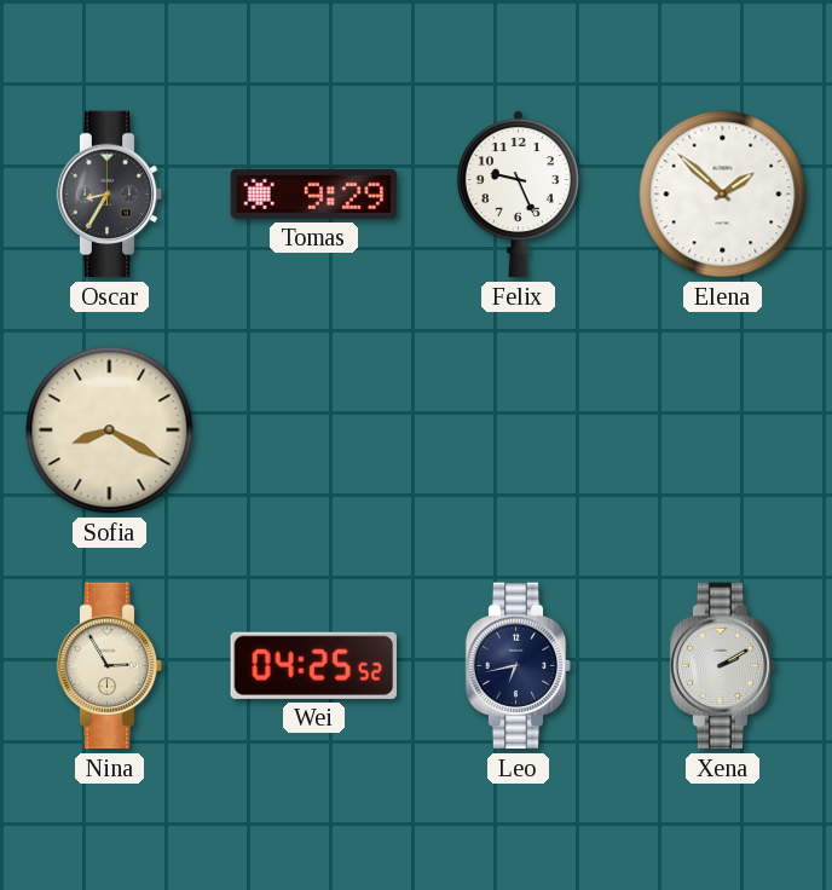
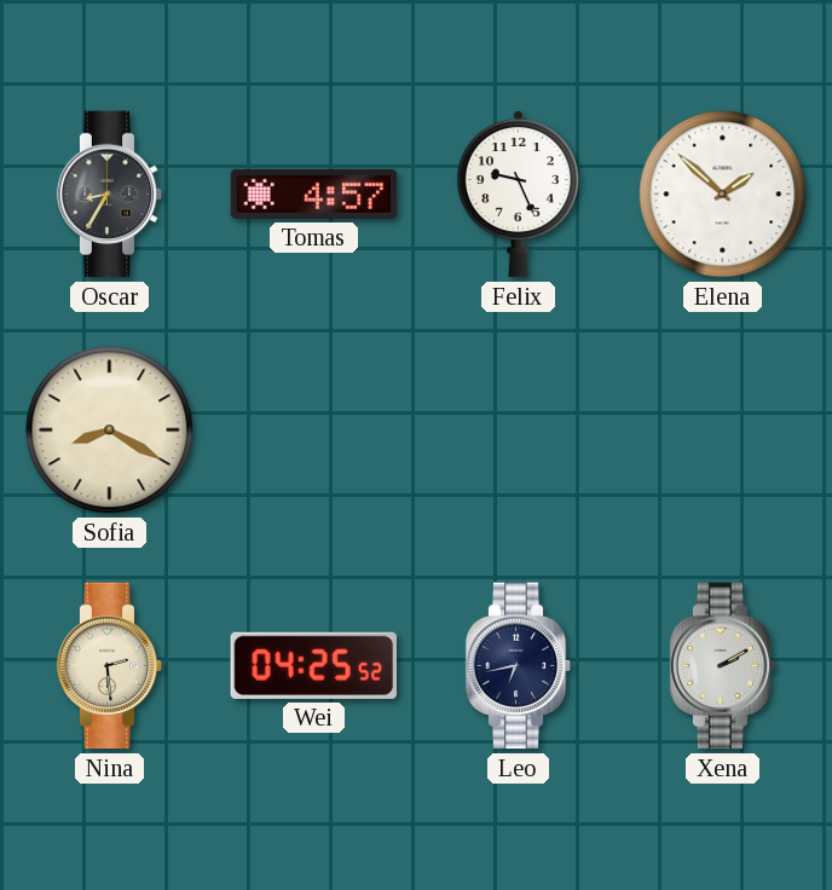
Tomas: 9:29 -> 4:57
Nina: 2:55 -> 2:29
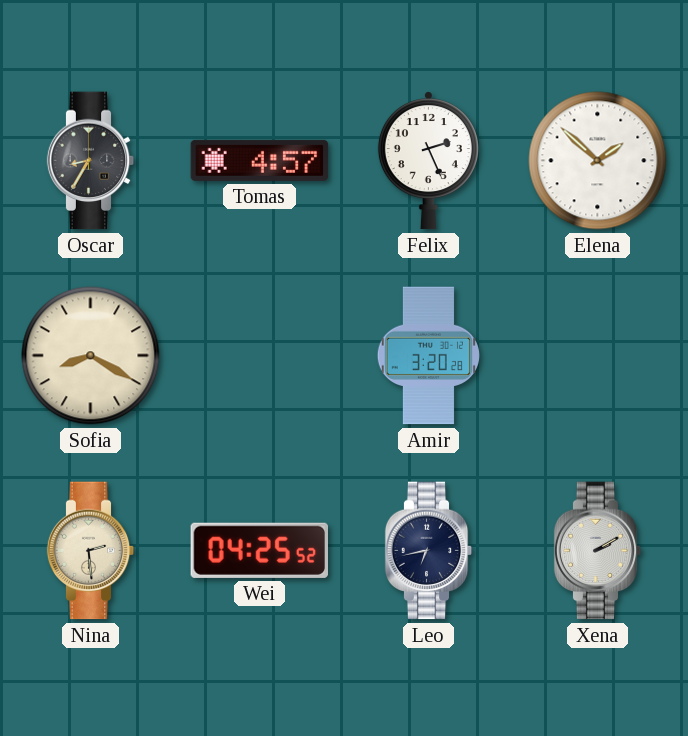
Felix: 9:26 -> 2:26
Amir: none -> 3:20
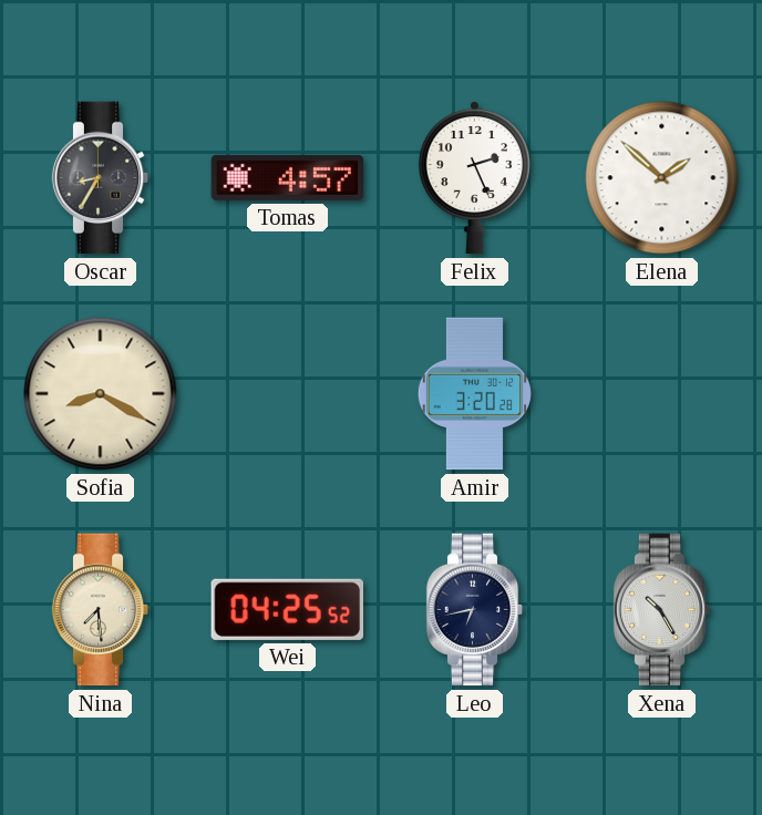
Nina: 2:29 -> 7:29
Xena: 2:10 -> 10:25
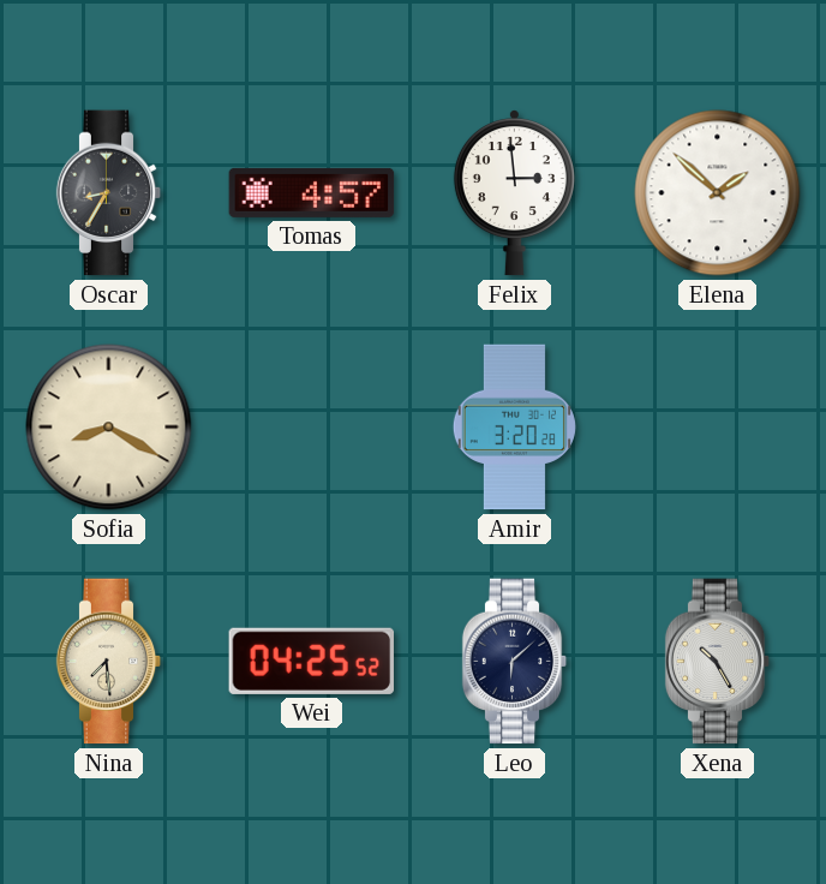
Felix: 2:26 -> 2:59
Leo: 6:43 -> 6:08
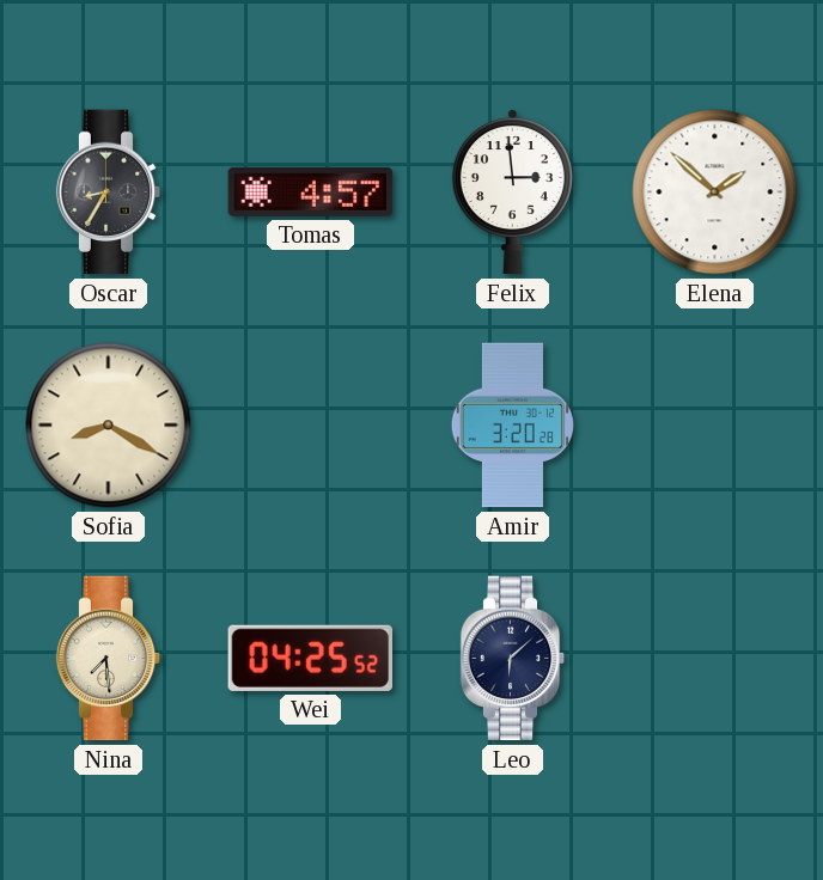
Xena: 10:25 -> none
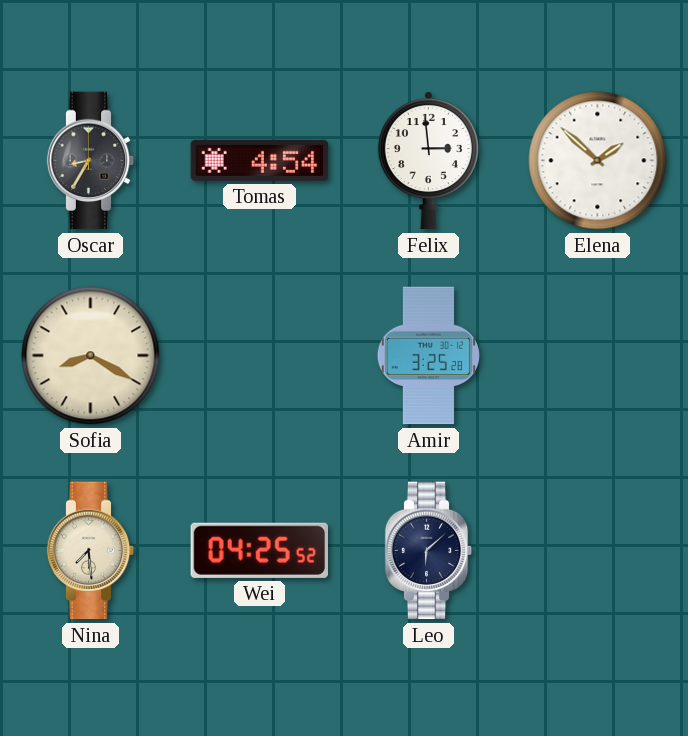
Tomas: 4:57 -> 4:54
Amir: 3:20 -> 3:25
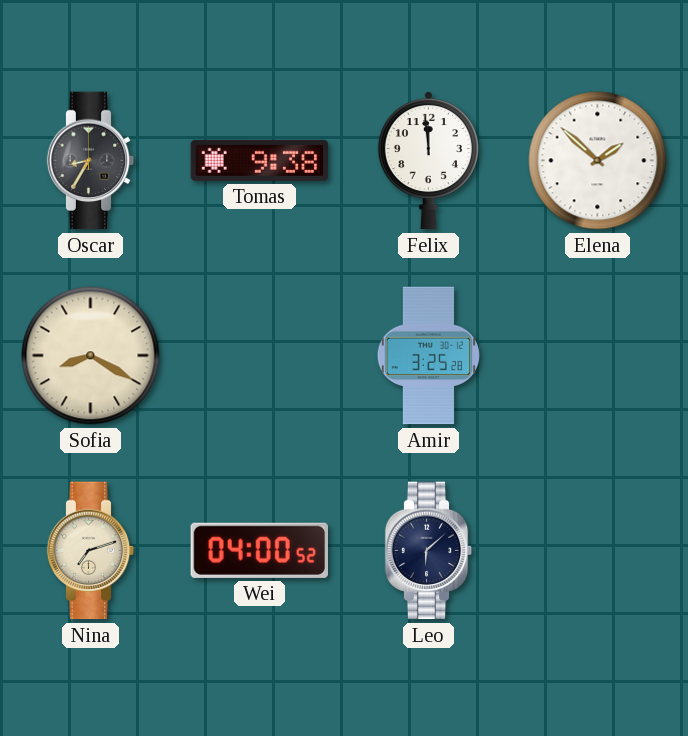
Tomas: 4:54 -> 9:38
Felix: 2:59 -> 11:59
Nina: 7:29 -> 7:12
Wei: 04:25 -> 04:00
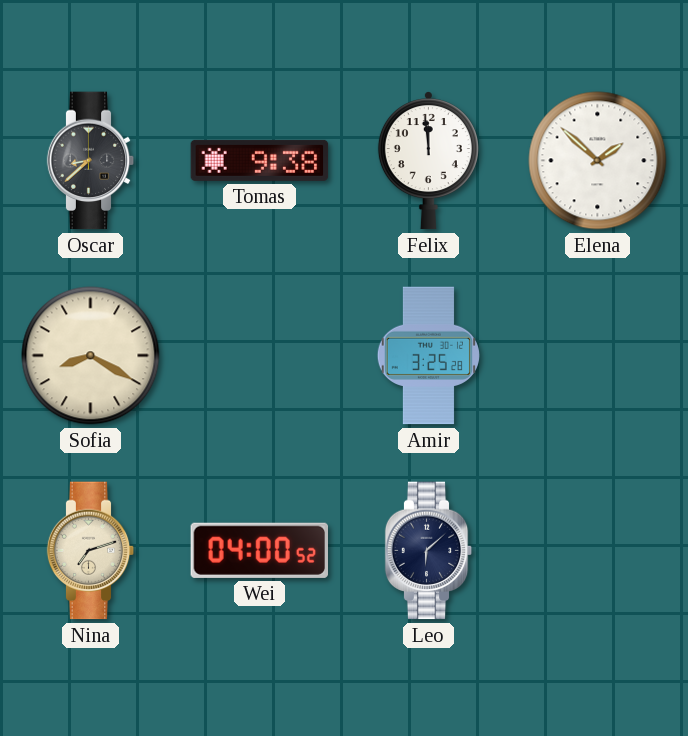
Oscar: 8:35 -> 8:38
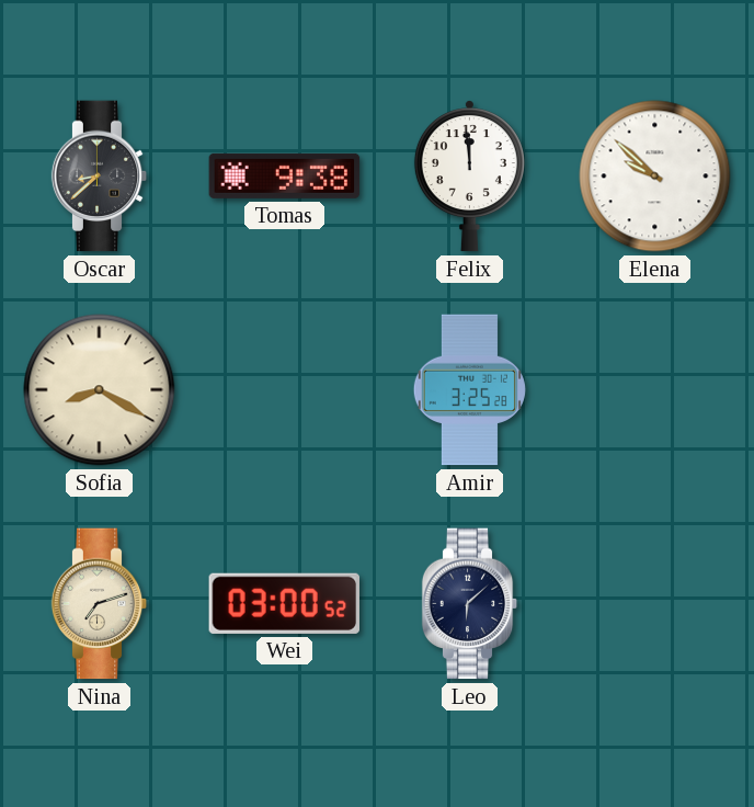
Elena: 1:52 -> 9:52
Wei: 04:00 -> 03:00
